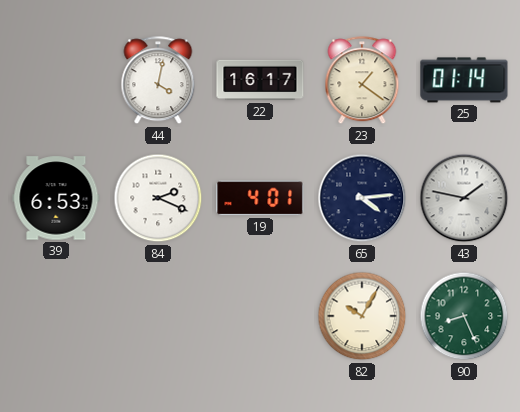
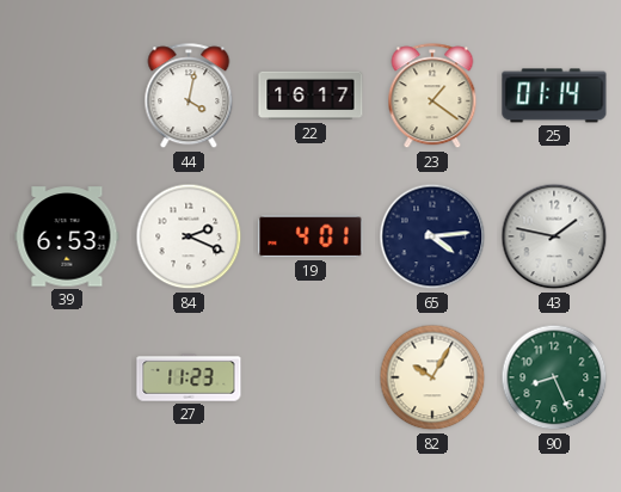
27: none -> 11:23
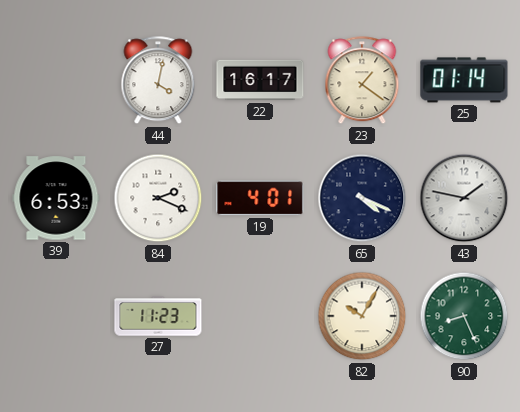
65: 4:14 -> 4:19
